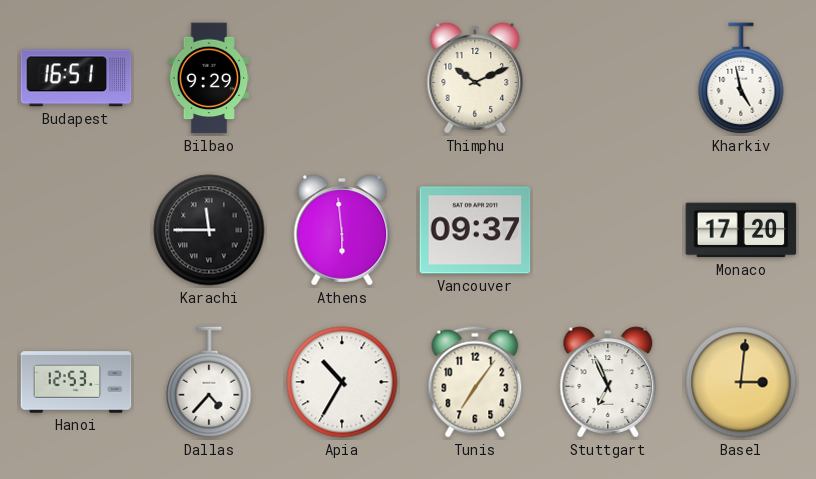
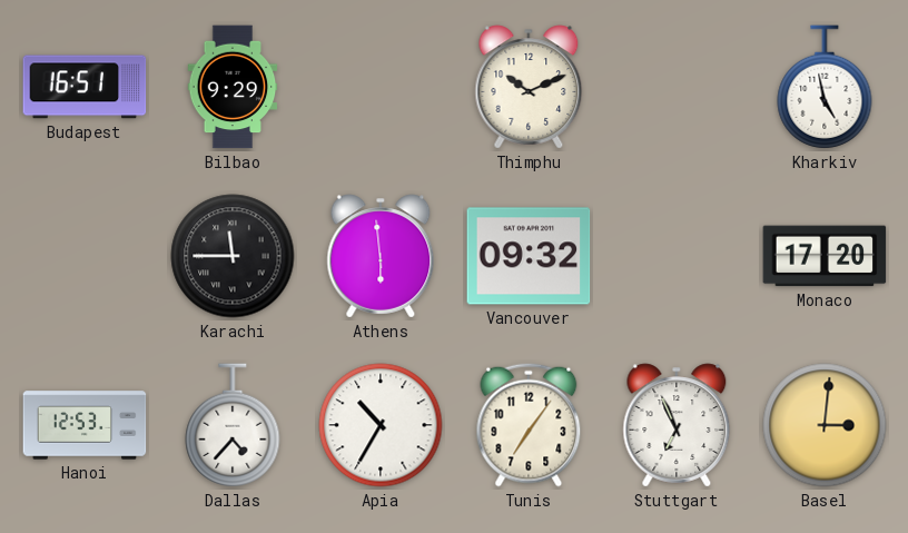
Vancouver: 09:37 -> 09:32
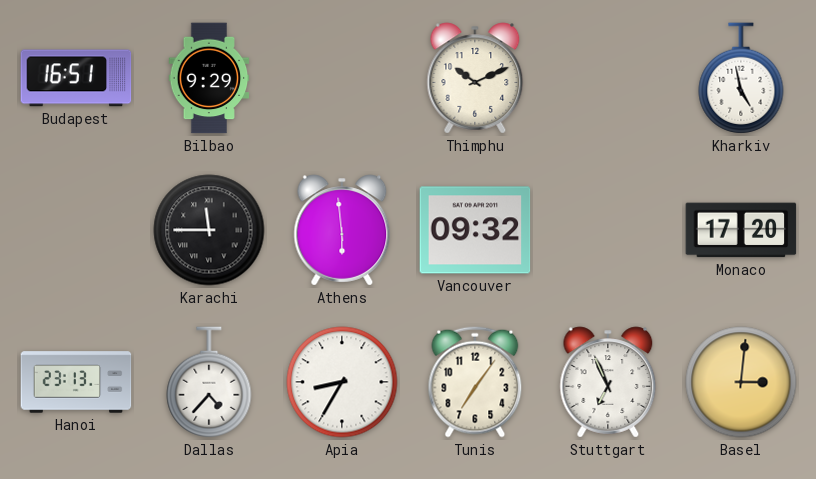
Hanoi: 12:53 -> 23:13
Apia: 10:35 -> 8:35
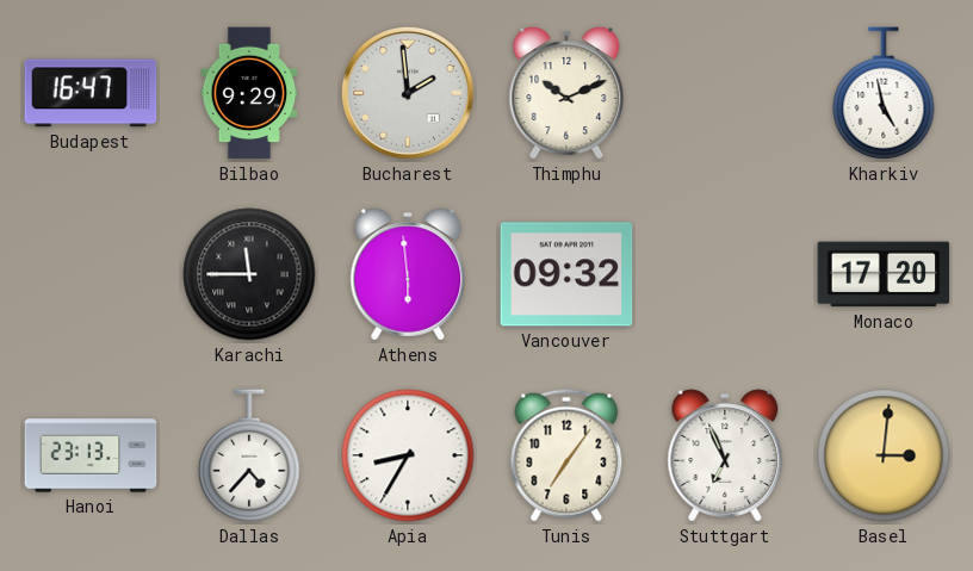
Budapest: 16:51 -> 16:47
Bucharest: none -> 1:59
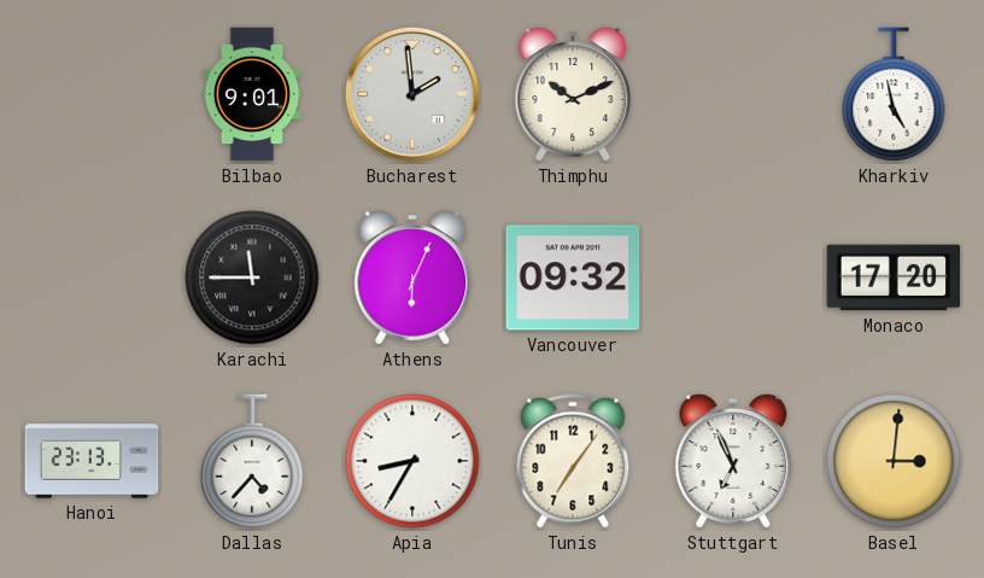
Budapest: 16:47 -> none
Bilbao: 9:29 -> 9:01
Athens: 5:59 -> 6:04
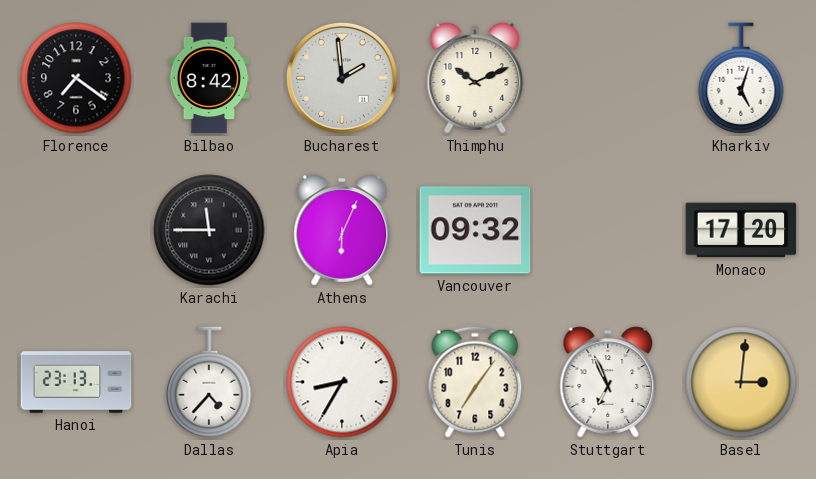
Florence: none -> 7:21
Bilbao: 9:01 -> 8:42
Kharkiv: 4:58 -> 5:03
